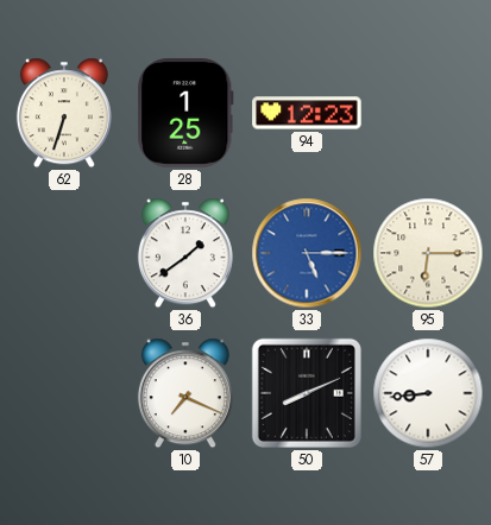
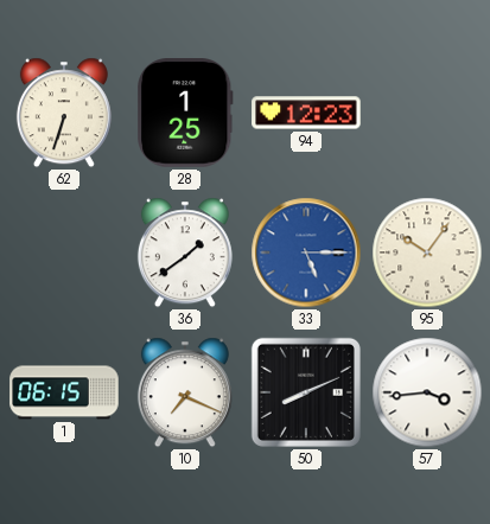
95: 6:15 -> 10:06
1: none -> 06:15
57: 8:44 -> 3:44
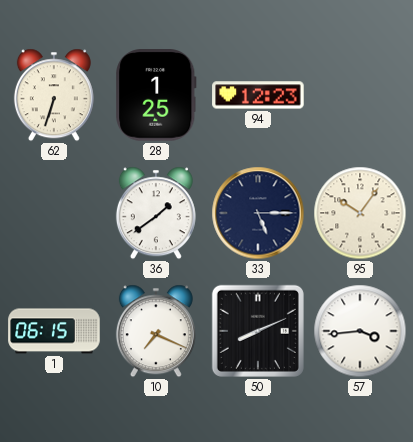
33 dial: blue -> navy
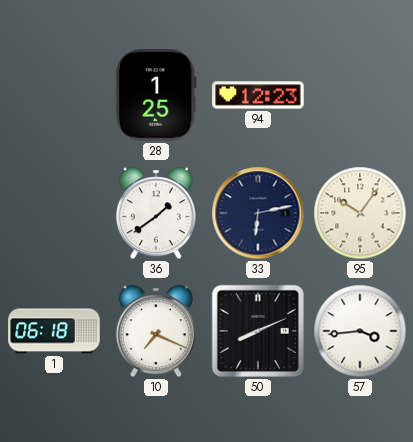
62: 6:33 -> none
33: 5:15 -> 6:13
1: 06:15 -> 06:18
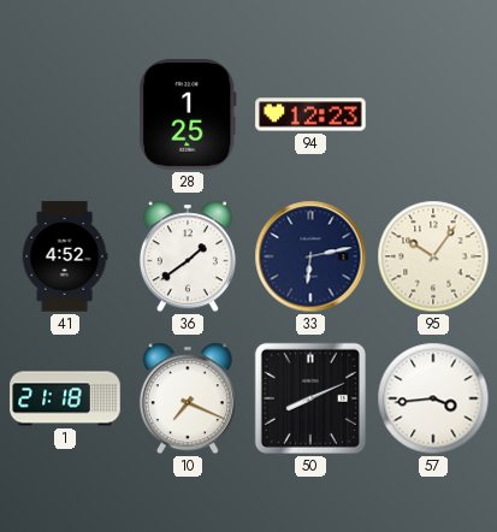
41: none -> 4:52
1: 06:18 -> 21:18
